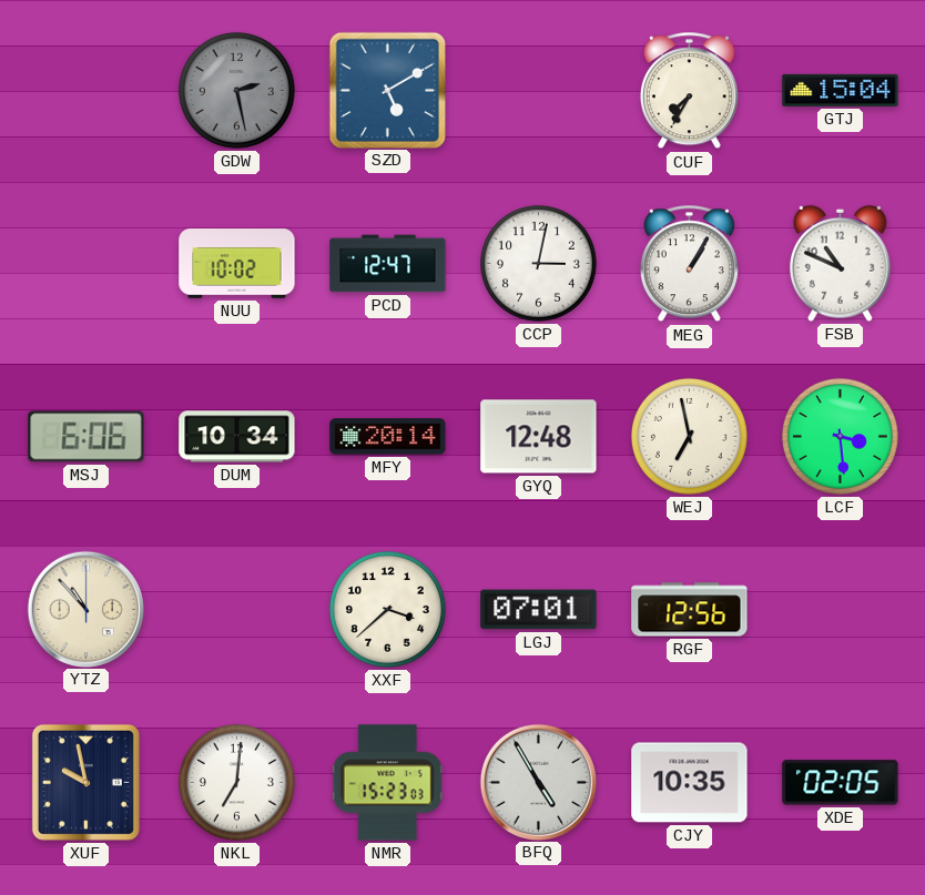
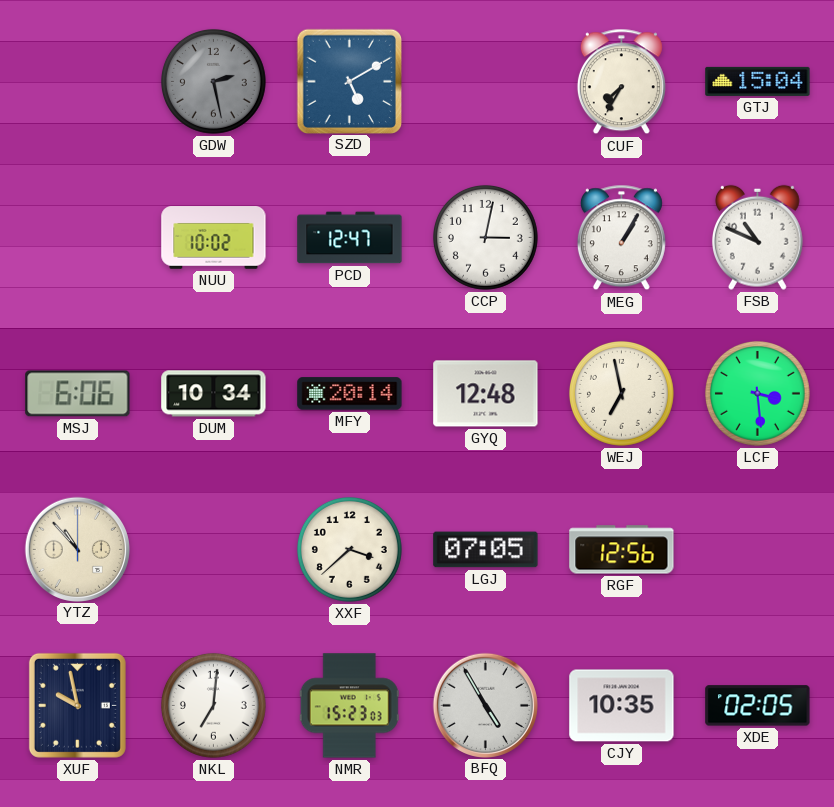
LGJ: 07:01 -> 07:05
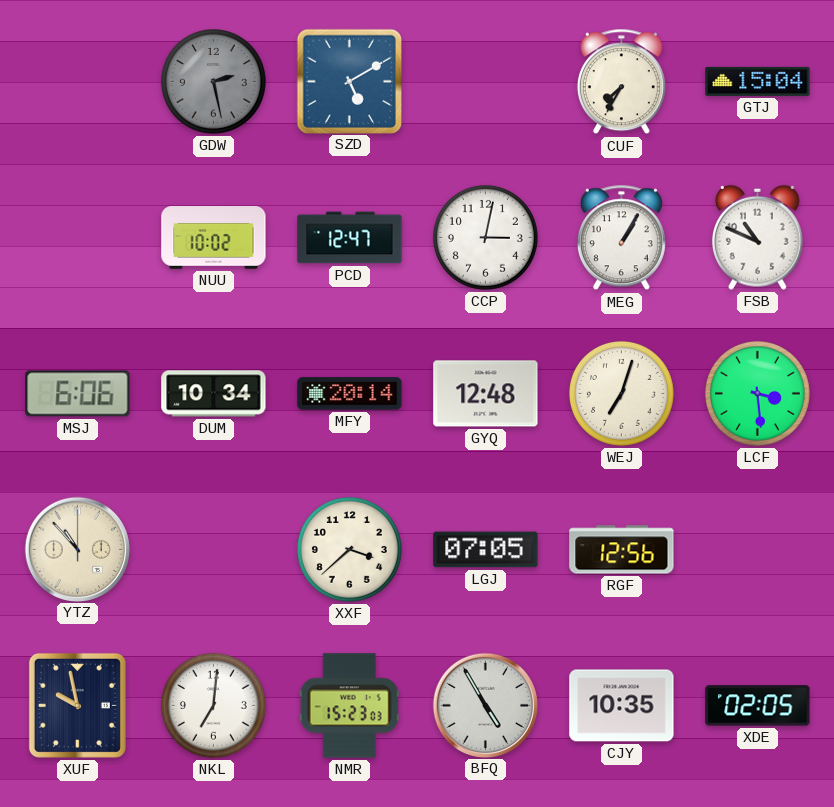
WEJ: 6:58 -> 7:03
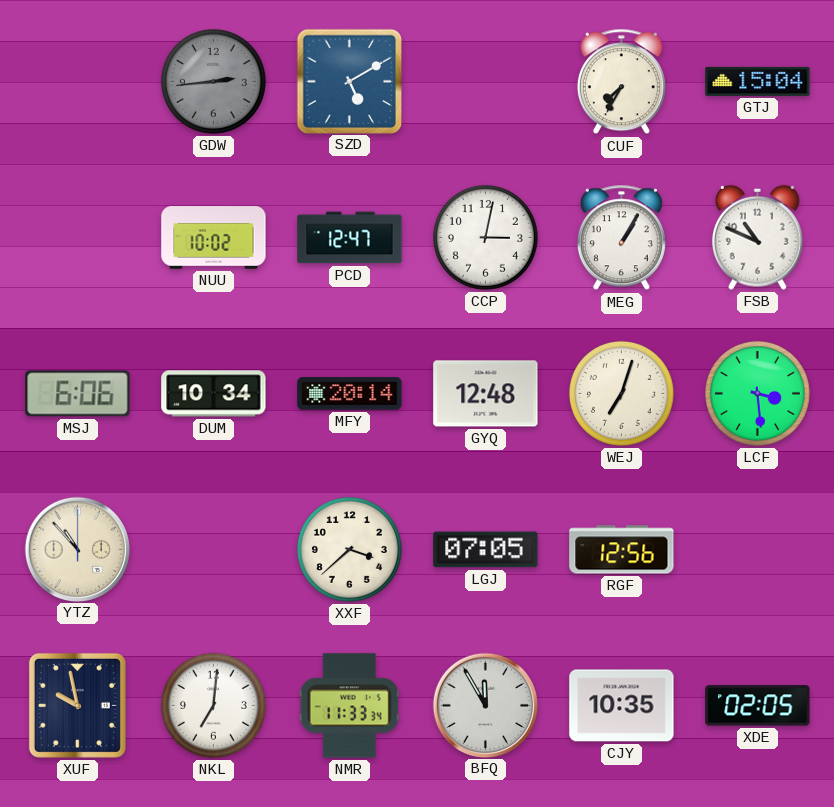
GDW: 2:28 -> 2:44
NMR: 15:23 -> 11:33
BFQ: 4:55 -> 11:55
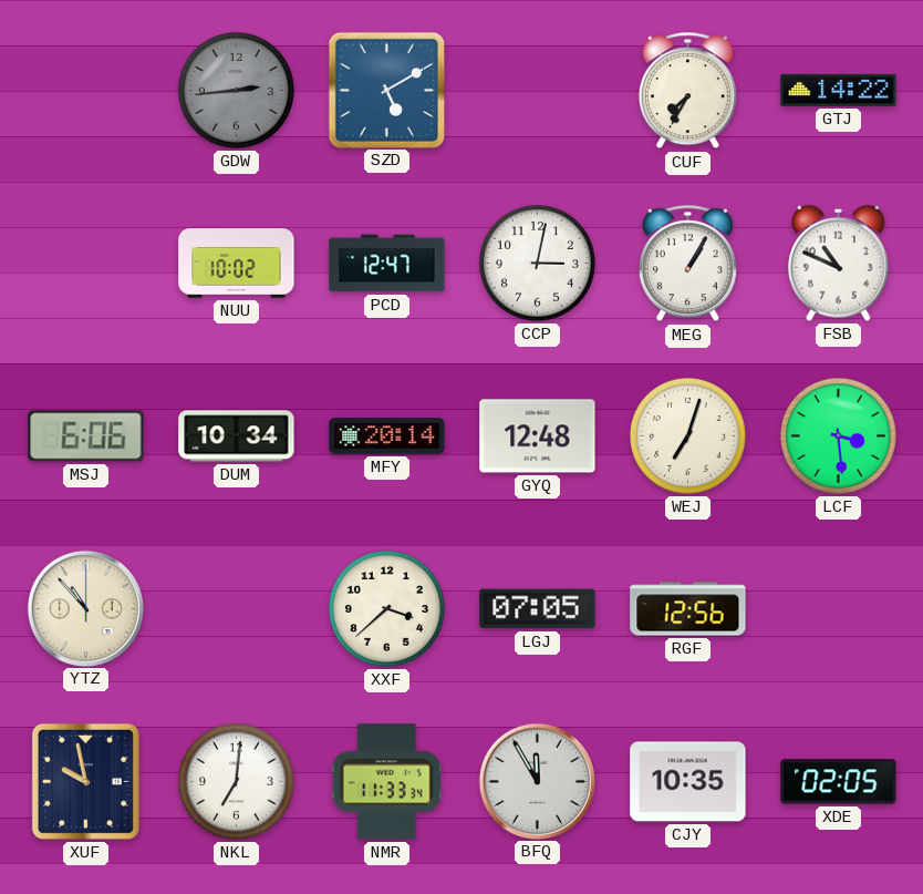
GTJ: 15:04 -> 14:22
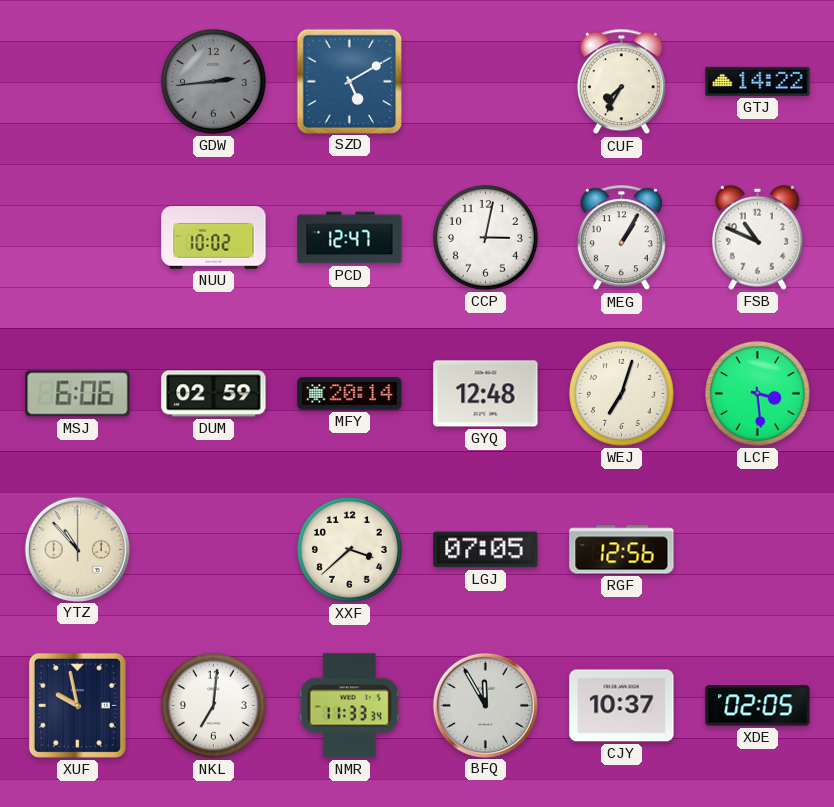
DUM: 10:34 -> 02:59
CJY: 10:35 -> 10:37
